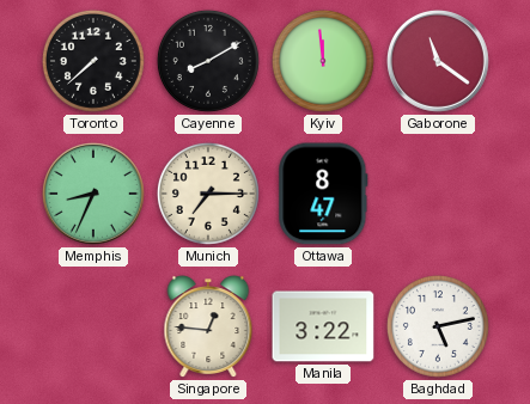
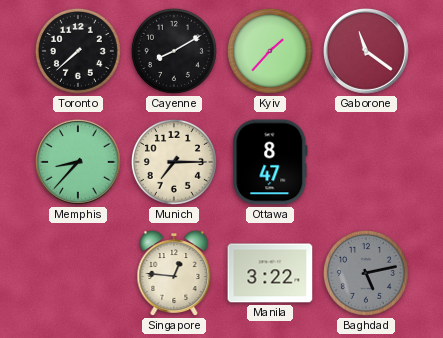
Kyiv: 11:59 -> 1:37
Memphis: 8:34 -> 8:37
Baghdad dial: white -> grey
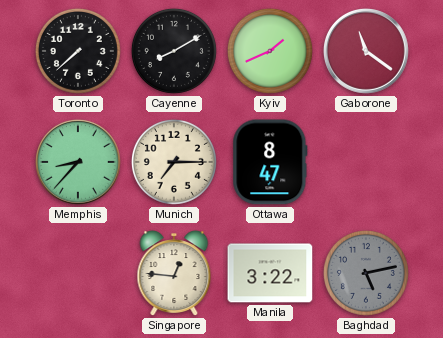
Kyiv: 1:37 -> 1:41
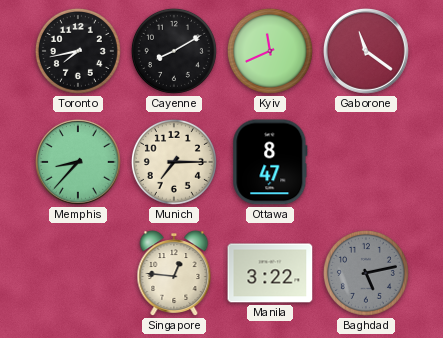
Toronto: 7:38 -> 7:43
Kyiv: 1:41 -> 11:41
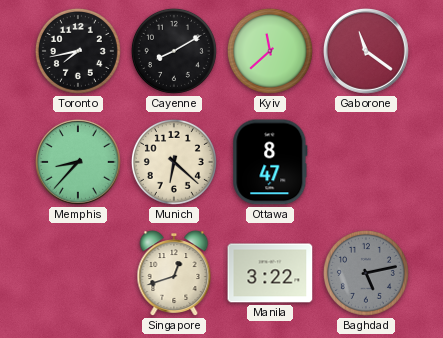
Kyiv: 11:41 -> 11:38
Munich: 7:15 -> 6:22
Singapore: 12:46 -> 12:42
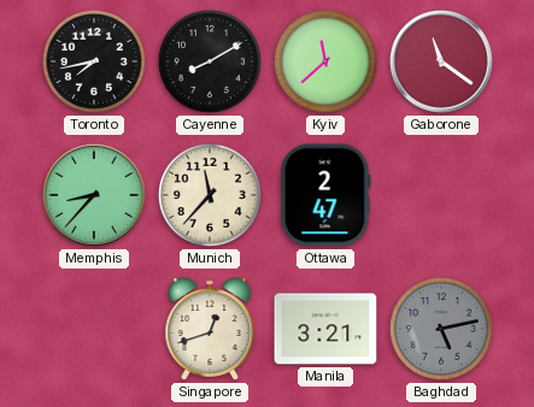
Munich: 6:22 -> 11:37
Ottawa: 8:47 -> 2:47
Manila: 3:22 -> 3:21
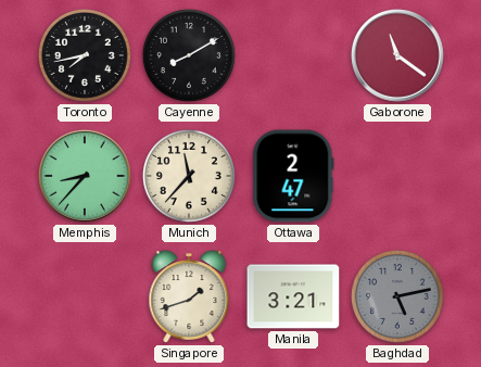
Kyiv: 11:38 -> none
Singapore: 12:42 -> 1:42
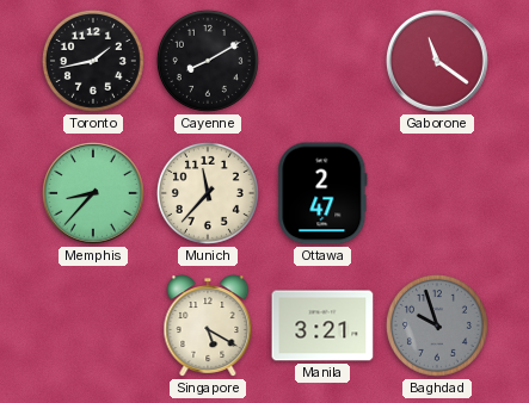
Toronto: 7:43 -> 1:43
Singapore: 1:42 -> 5:20
Baghdad: 5:13 -> 9:57
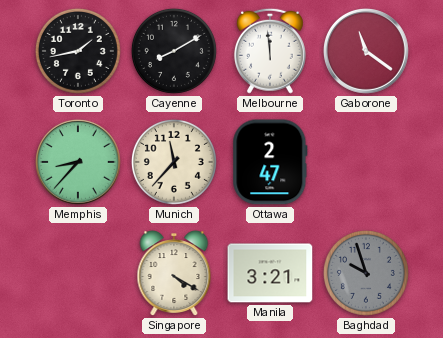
Melbourne: none -> 11:59
Singapore: 5:20 -> 4:20
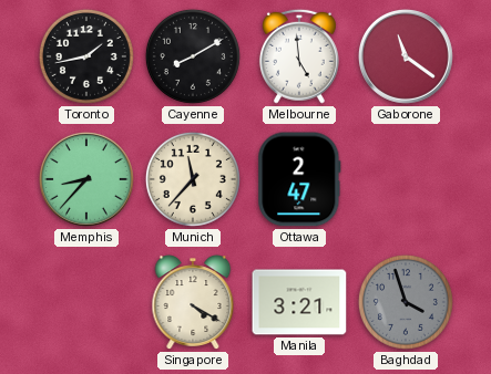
Melbourne: 11:59 -> 4:59
Baghdad: 9:57 -> 3:57
